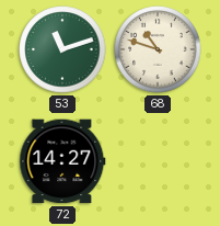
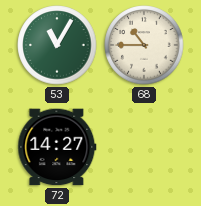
53: 11:12 -> 11:05
68: 10:48 -> 10:45
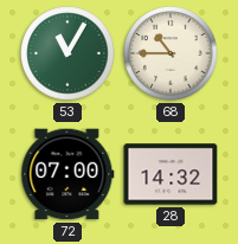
72: 14:27 -> 07:00
28: none -> 14:32
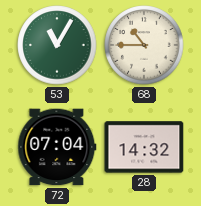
72: 07:00 -> 07:04
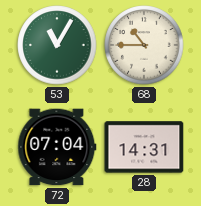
28: 14:32 -> 14:31
